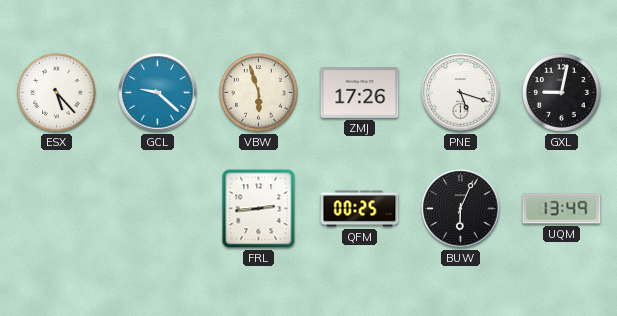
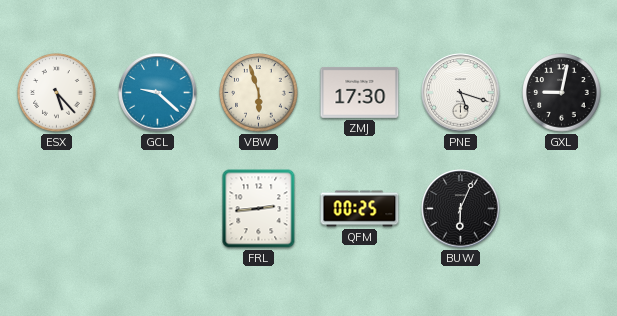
ZMJ: 17:26 -> 17:30
UQM: 13:49 -> none
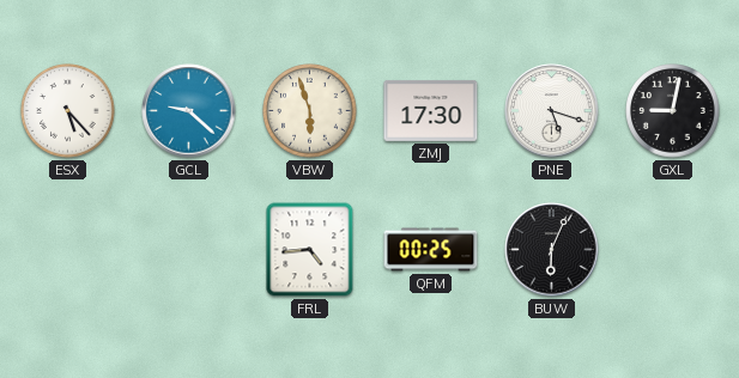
FRL: 2:44 -> 4:44
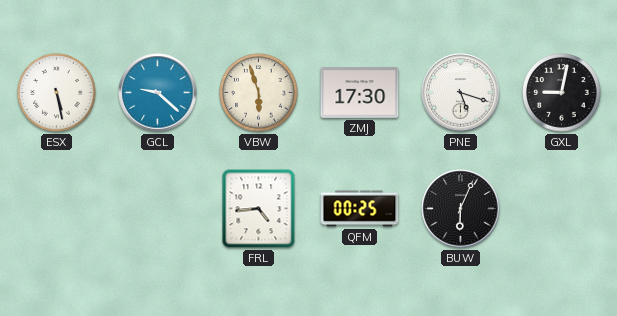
ESX: 5:23 -> 5:28
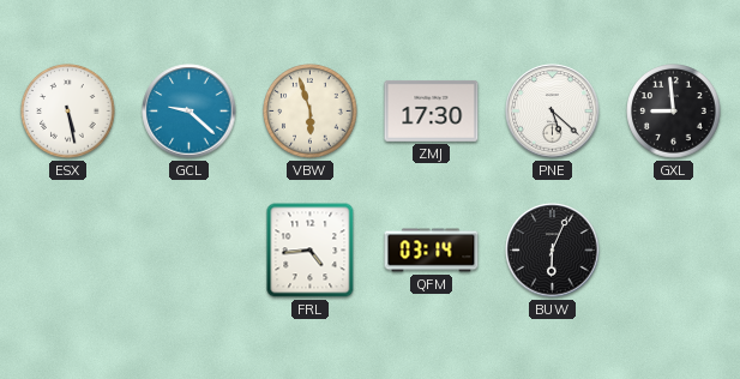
PNE: 5:18 -> 5:22
GXL: 9:02 -> 8:59
QFM: 00:25 -> 03:14
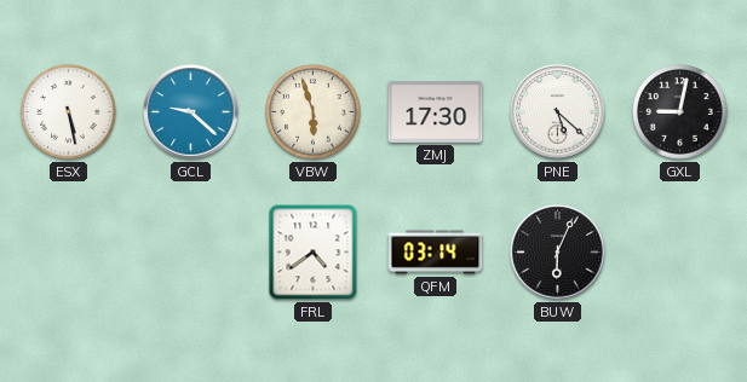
GXL: 8:59 -> 9:02
FRL: 4:44 -> 4:39
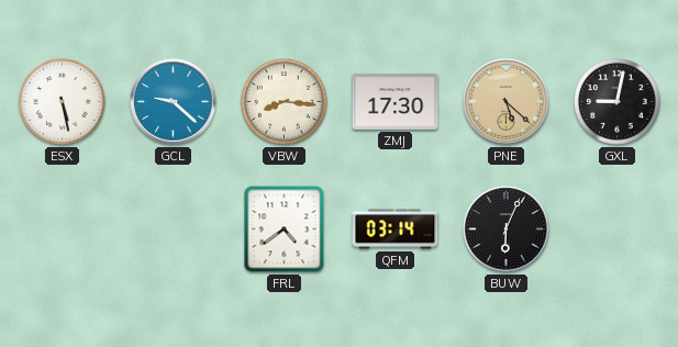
VBW: 5:57 -> 8:16
PNE dial: white -> champagne
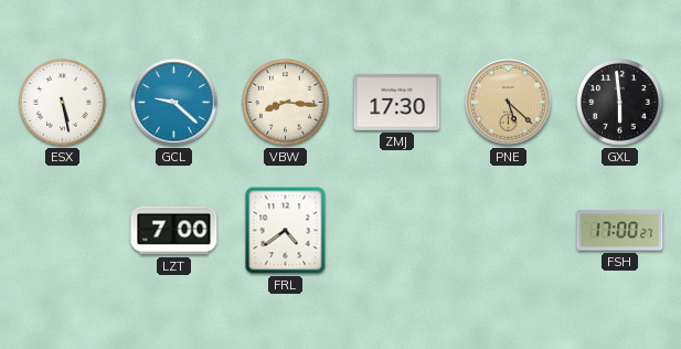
GXL: 9:02 -> 5:59
LZT: none -> 7:00
QFM: 03:14 -> none
BUW: 6:04 -> none
FSH: none -> 17:00
